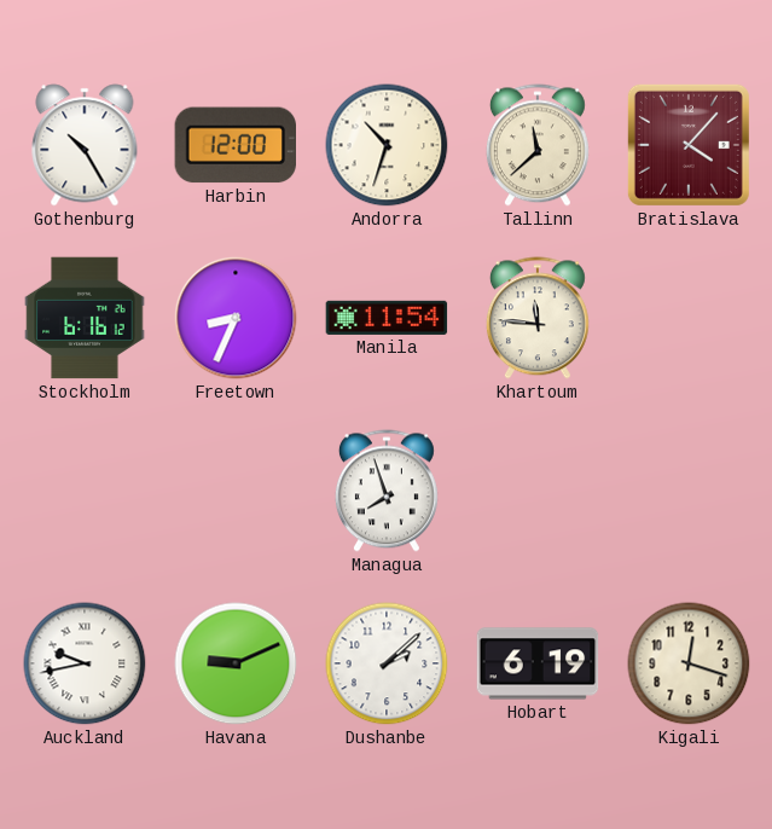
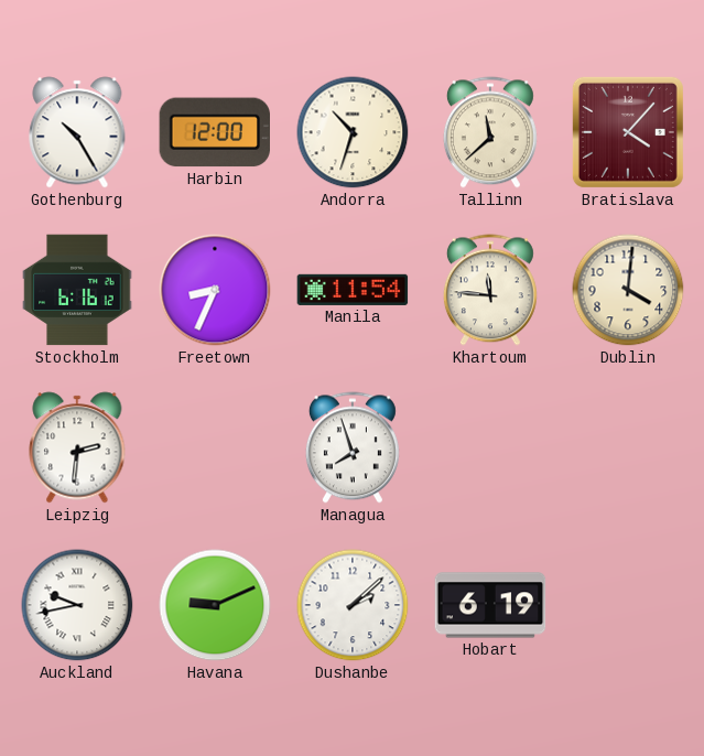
Dublin: none -> 4:01
Leipzig: none -> 2:31
Kigali: 12:18 -> none
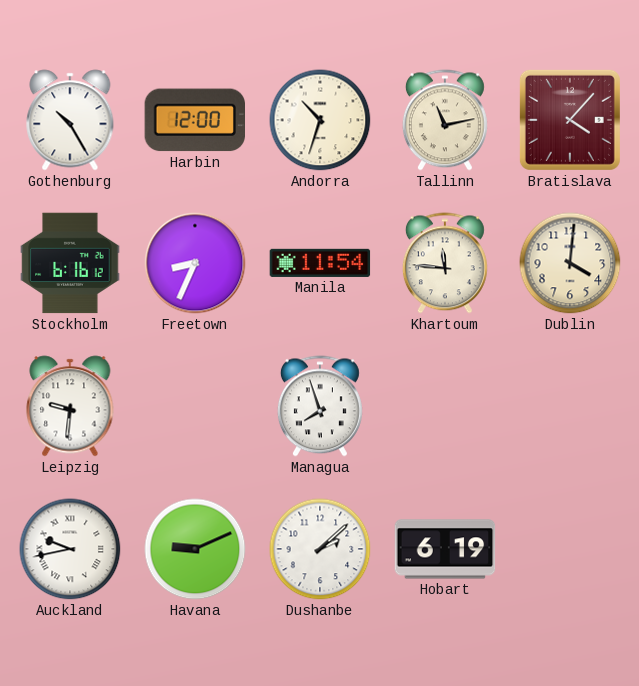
Tallinn: 11:38 -> 11:13
Leipzig: 2:31 -> 9:31
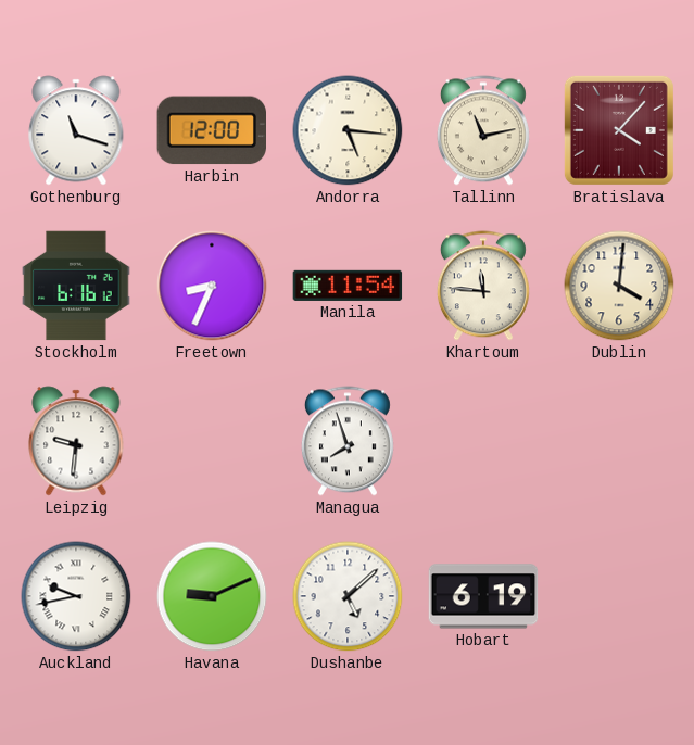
Gothenburg: 10:25 -> 11:18
Andorra: 10:33 -> 5:16
Dushanbe: 2:08 -> 5:08
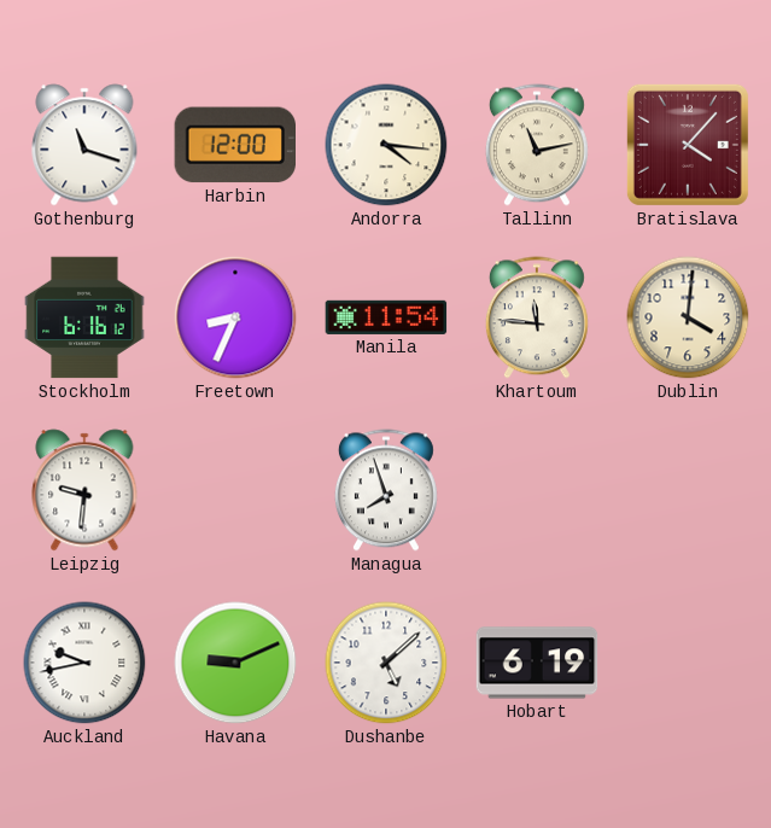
Andorra: 5:16 -> 4:16
